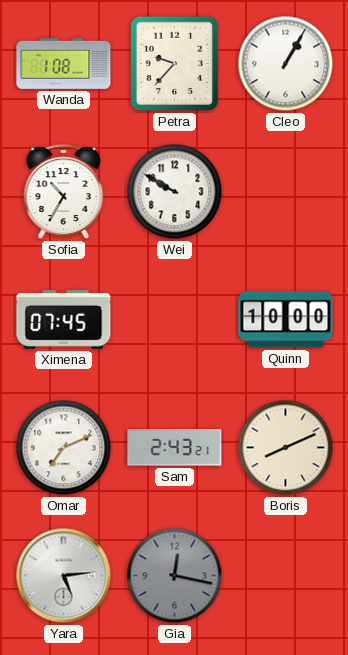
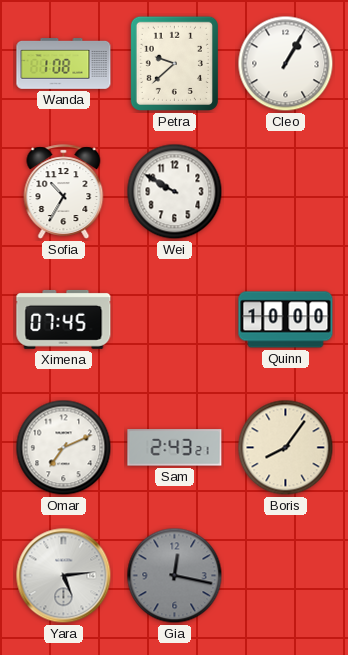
Petra: 9:37 -> 9:38
Boris: 8:11 -> 8:06
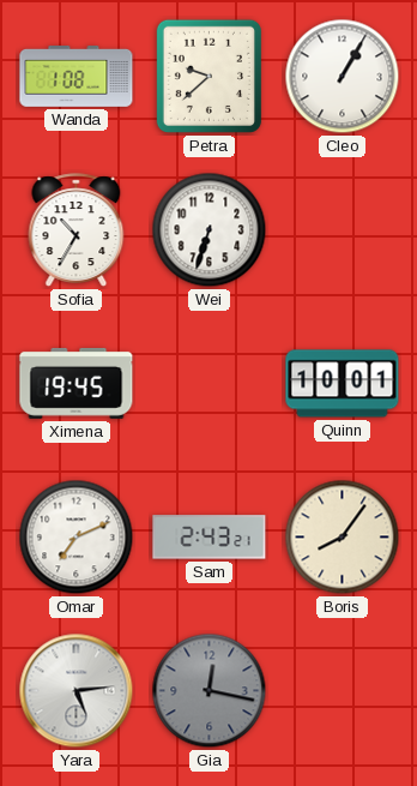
Wei: 9:50 -> 6:33
Ximena: 07:45 -> 19:45
Quinn: 10:00 -> 10:01
